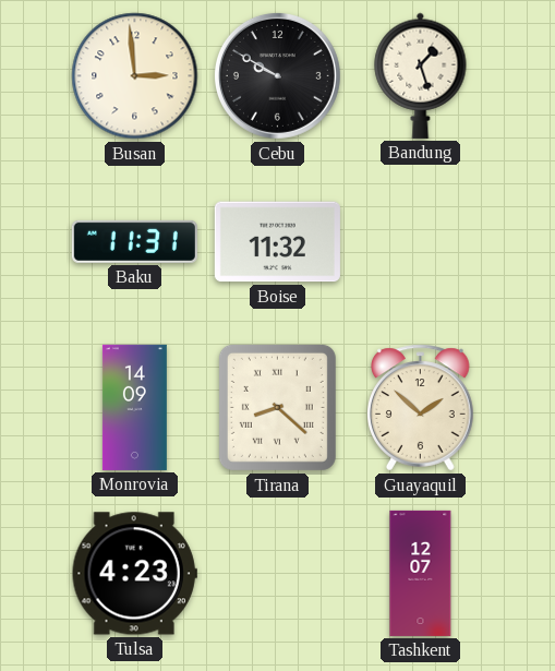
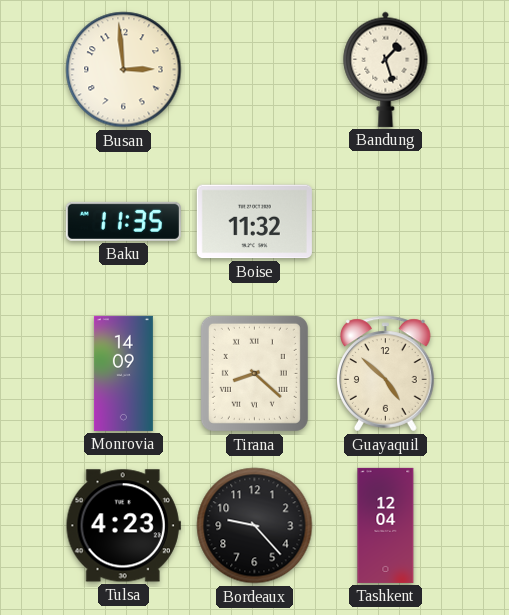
Cebu: 9:50 -> none
Baku: 11:31 -> 11:35
Guayaquil: 1:52 -> 4:52
Bordeaux: none -> 9:23
Tashkent: 12:07 -> 12:04
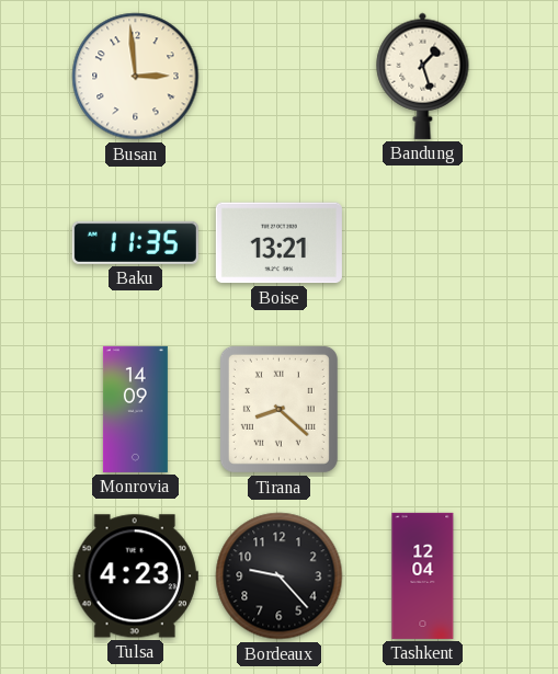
Boise: 11:32 -> 13:21
Guayaquil: 4:52 -> none
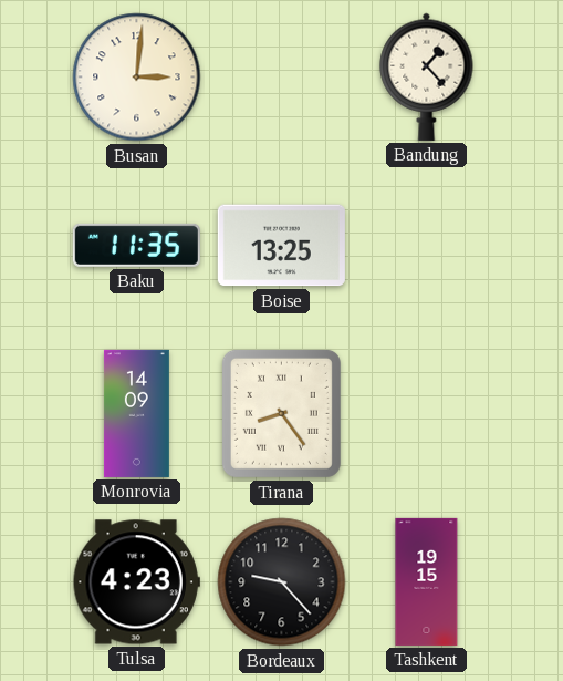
Busan: 2:59 -> 3:01
Bandung: 1:27 -> 1:23
Boise: 13:21 -> 13:25
Tirana: 8:22 -> 8:24
Tashkent: 12:04 -> 19:15
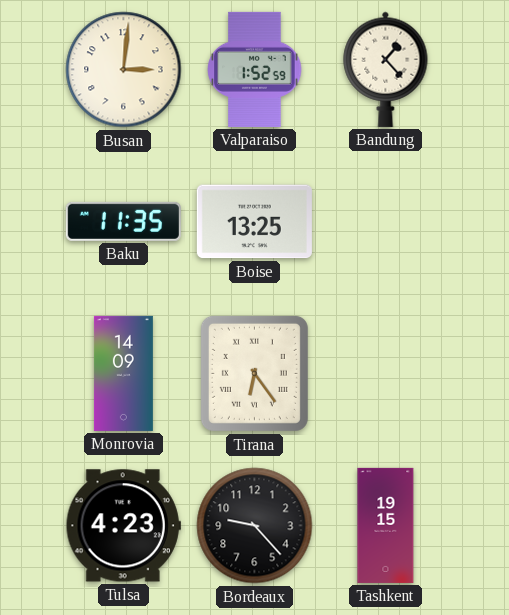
Valparaiso: none -> 1:52
Tirana: 8:24 -> 6:24
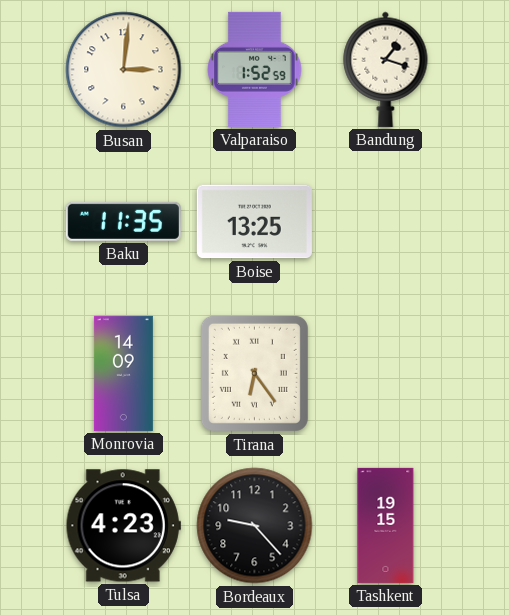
Bandung: 1:23 -> 1:18
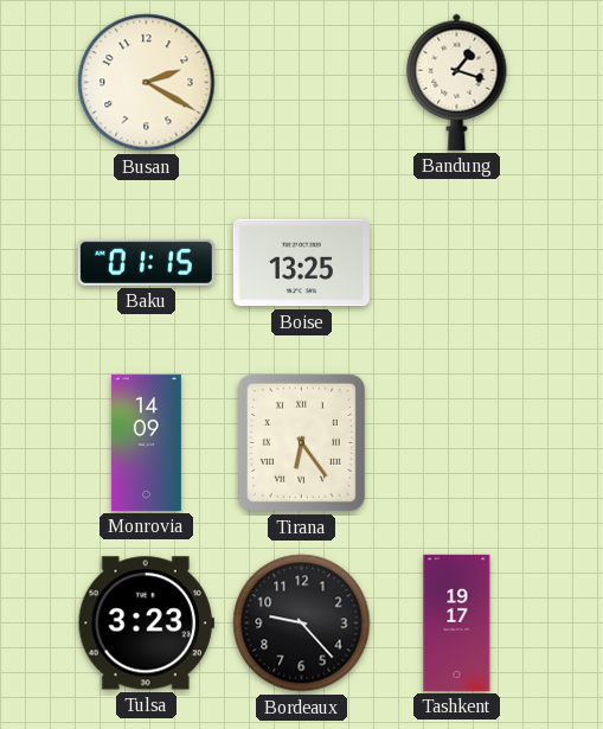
Busan: 3:01 -> 2:20
Valparaiso: 1:52 -> none
Baku: 11:35 -> 01:15
Tulsa: 4:23 -> 3:23
Tashkent: 19:15 -> 19:17
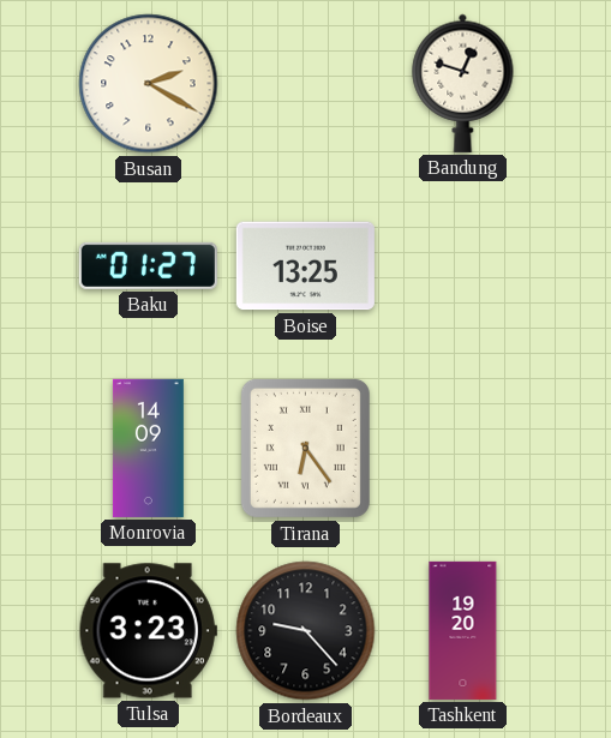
Bandung: 1:18 -> 12:48
Baku: 01:15 -> 01:27
Tashkent: 19:17 -> 19:20
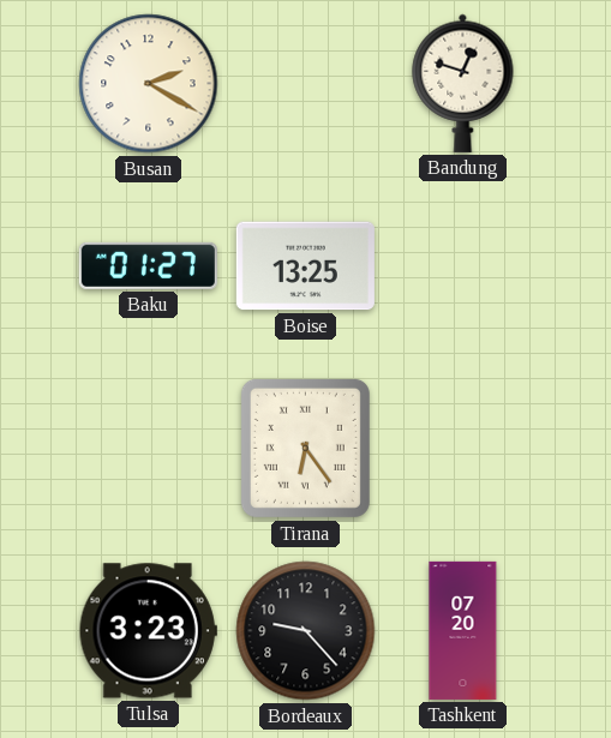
Monrovia: 14:09 -> none
Tashkent: 19:20 -> 07:20
